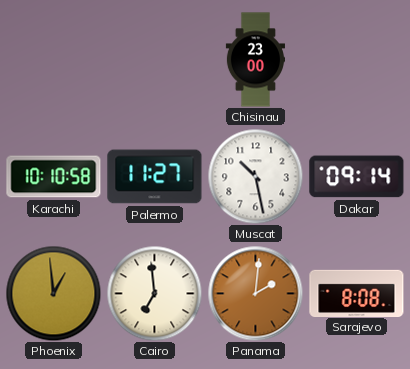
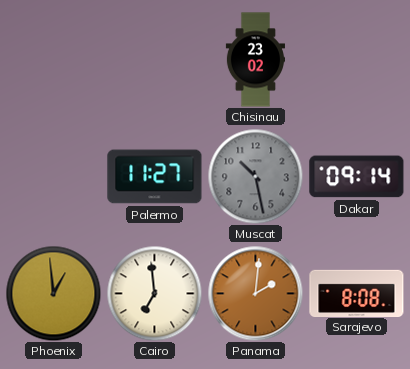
Chisinau: 23:00 -> 23:02
Karachi: 10:10 -> none
Muscat dial: white -> grey
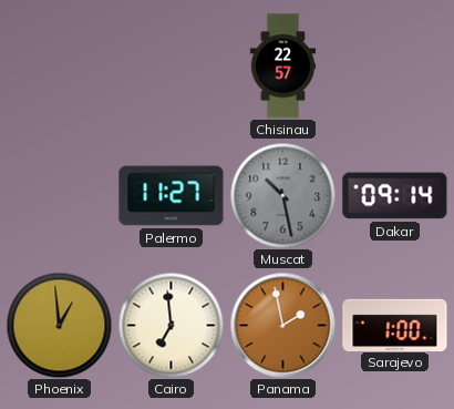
Chisinau: 23:02 -> 22:57
Panama: 2:01 -> 1:58
Sarajevo: 8:08 -> 1:00
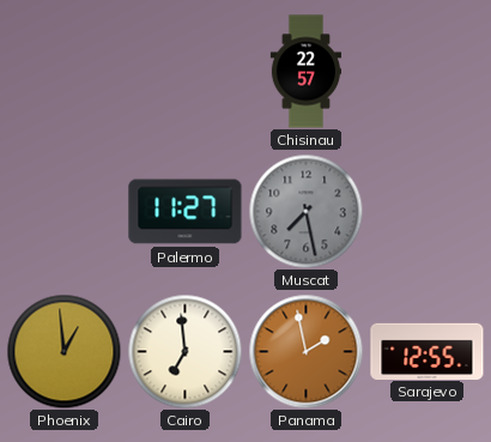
Muscat: 10:28 -> 7:28
Dakar: 09:14 -> none
Sarajevo: 1:00 -> 12:55
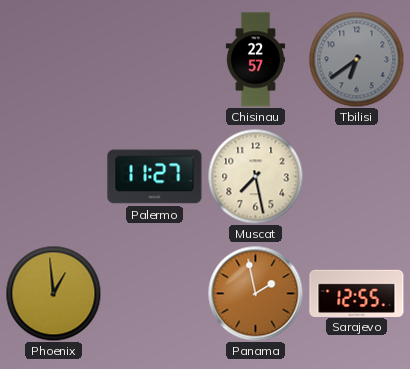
Tbilisi: none -> 6:39
Muscat dial: grey -> cream
Cairo: 6:59 -> none
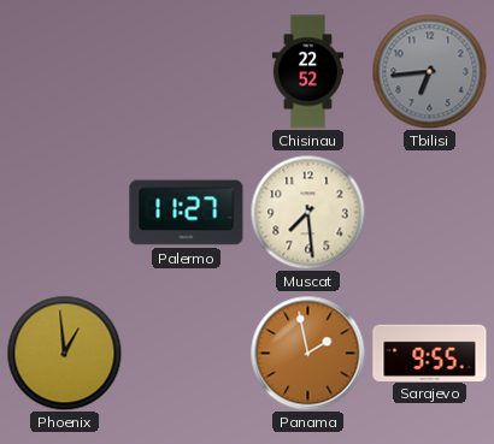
Chisinau: 22:57 -> 22:52
Tbilisi: 6:39 -> 6:44
Muscat: 7:28 -> 7:29
Sarajevo: 12:55 -> 9:55
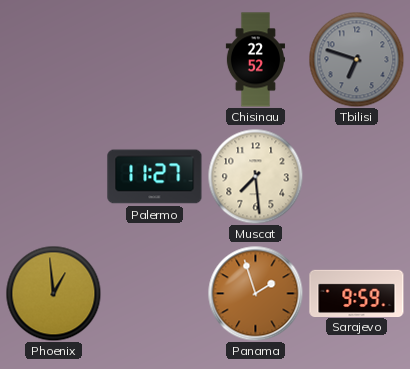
Tbilisi: 6:44 -> 6:48
Panama: 1:58 -> 1:57
Sarajevo: 9:55 -> 9:59
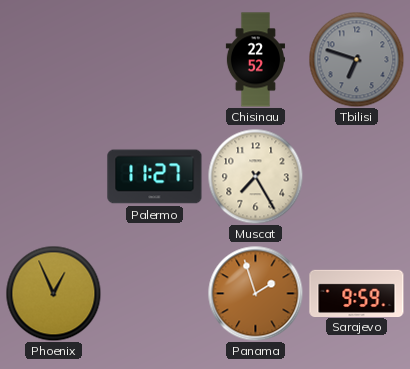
Muscat: 7:29 -> 7:25
Phoenix: 12:59 -> 12:56
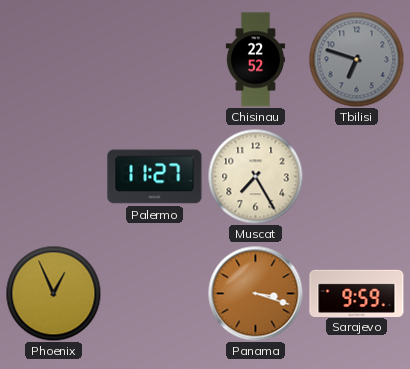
Panama: 1:57 -> 3:18
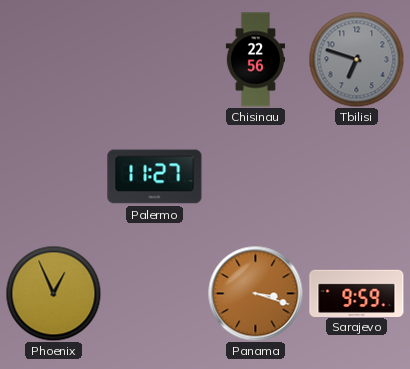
Chisinau: 22:52 -> 22:56
Muscat: 7:25 -> none
